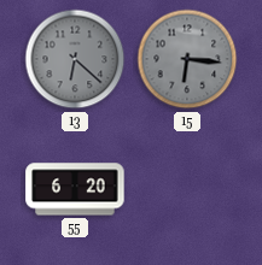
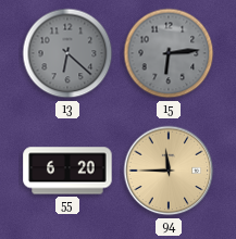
15: 6:16 -> 6:14
94: none -> 11:45
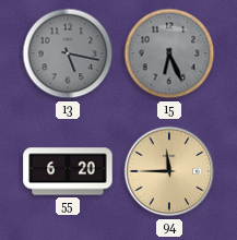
13: 6:22 -> 5:17
15: 6:14 -> 6:26
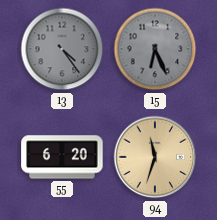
13: 5:17 -> 4:24
94: 11:45 -> 11:33
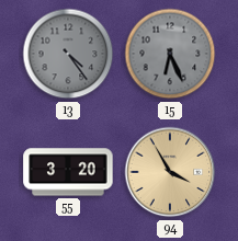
55: 6:20 -> 3:20
94: 11:33 -> 3:55
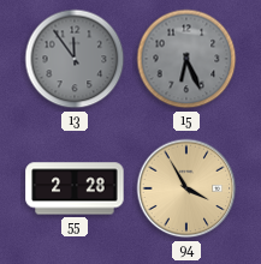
13: 4:24 -> 11:54
55: 3:20 -> 2:28
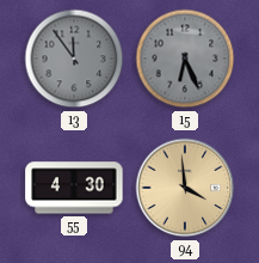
55: 2:28 -> 4:30
94: 3:55 -> 3:59
